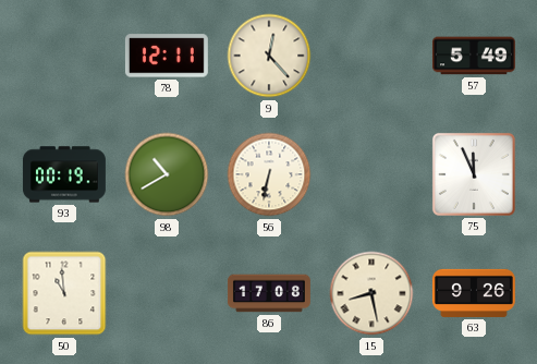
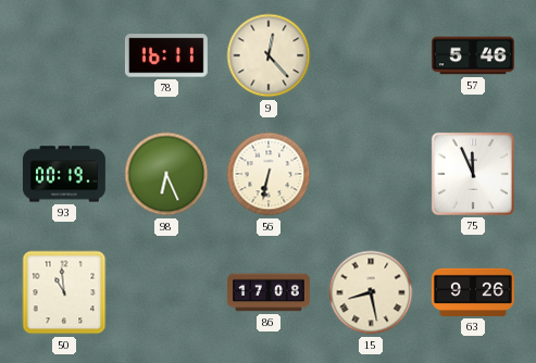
78: 12:11 -> 16:11
57: 5:49 -> 5:46
98: 10:40 -> 6:26
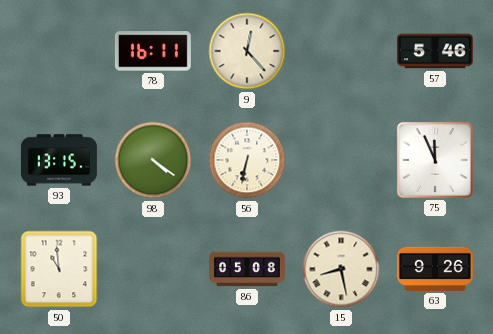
93: 00:19 -> 13:15
98: 6:26 -> 4:21
86: 17:08 -> 05:08
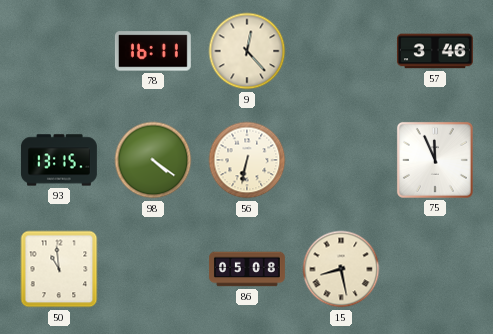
57: 5:46 -> 3:46
63: 9:26 -> none
